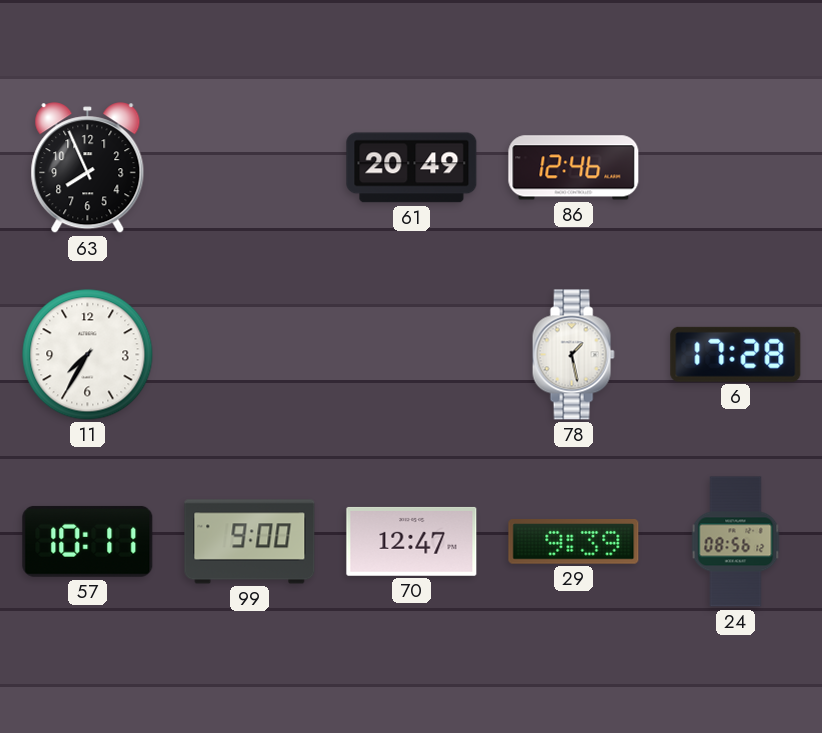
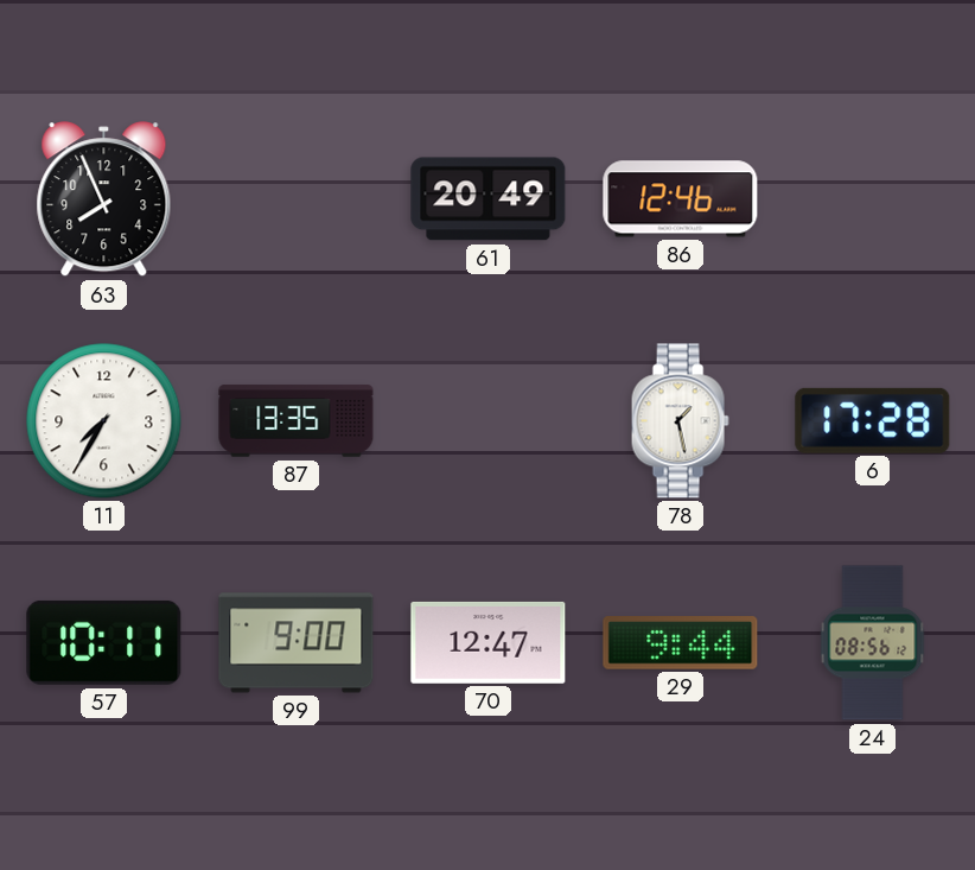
87: none -> 13:35
29: 9:39 -> 9:44
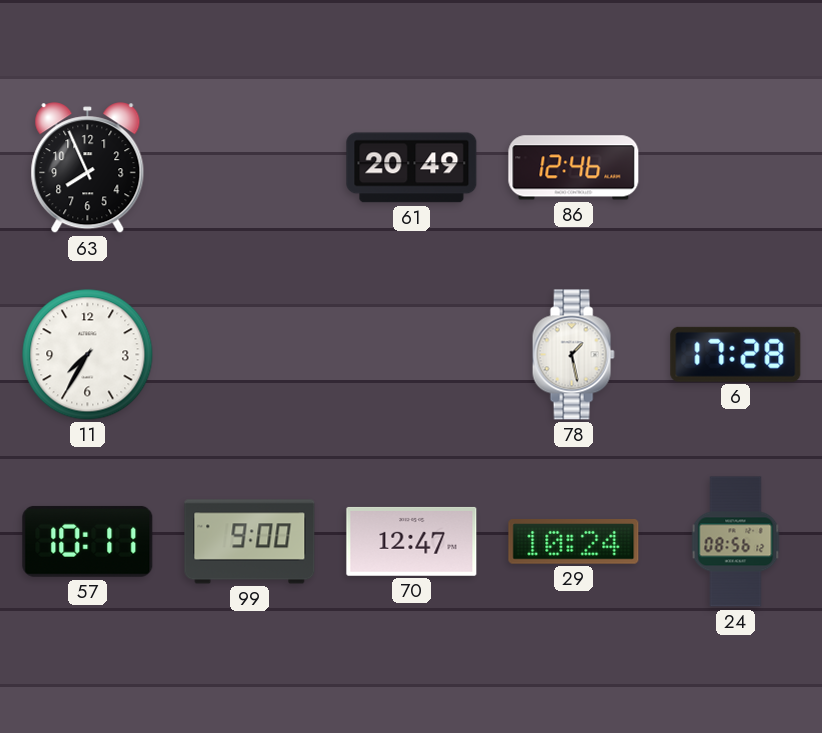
87: 13:35 -> none
29: 9:44 -> 10:24
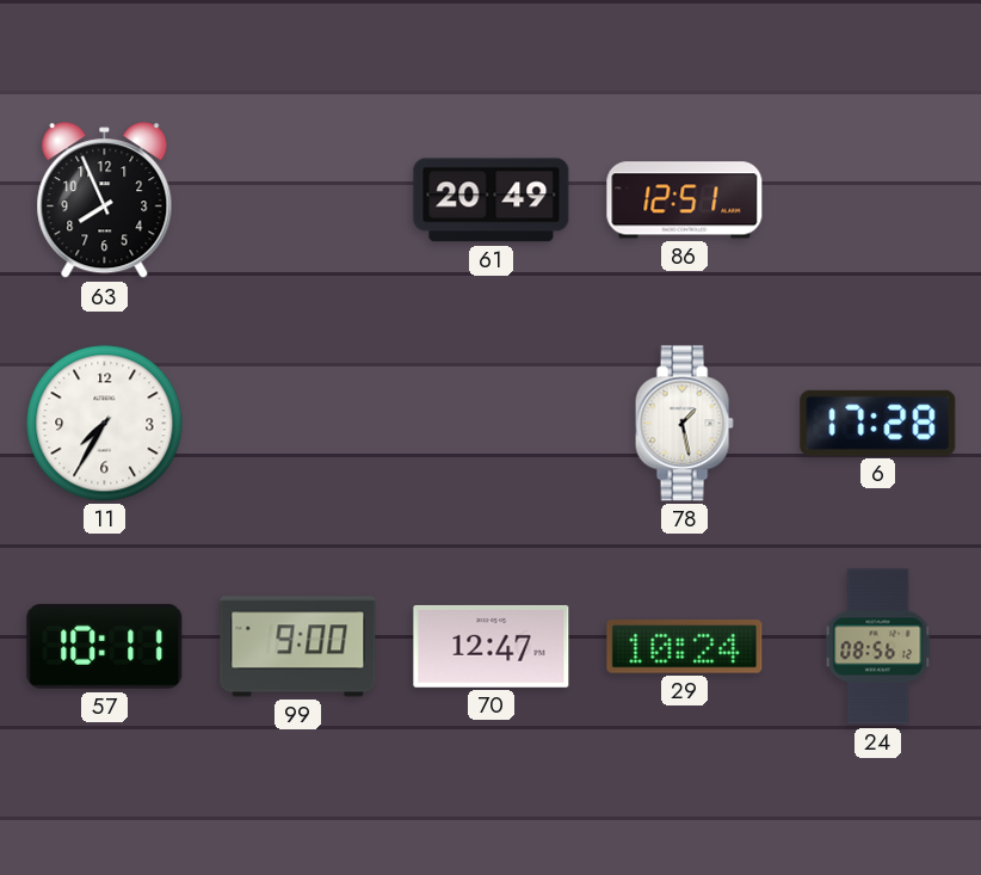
86: 12:46 -> 12:51
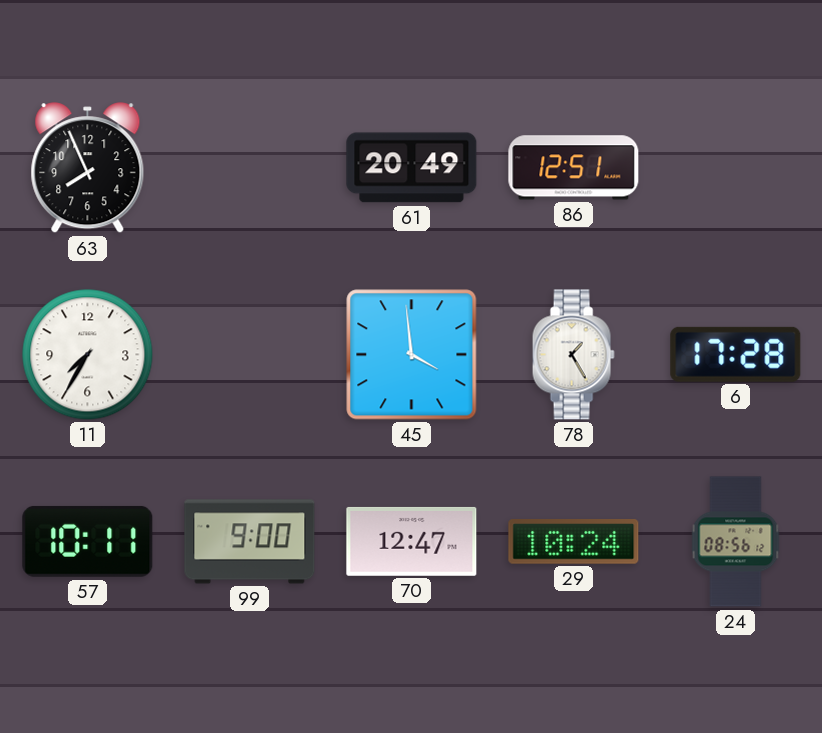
45: none -> 3:59
78: 1:28 -> 1:25
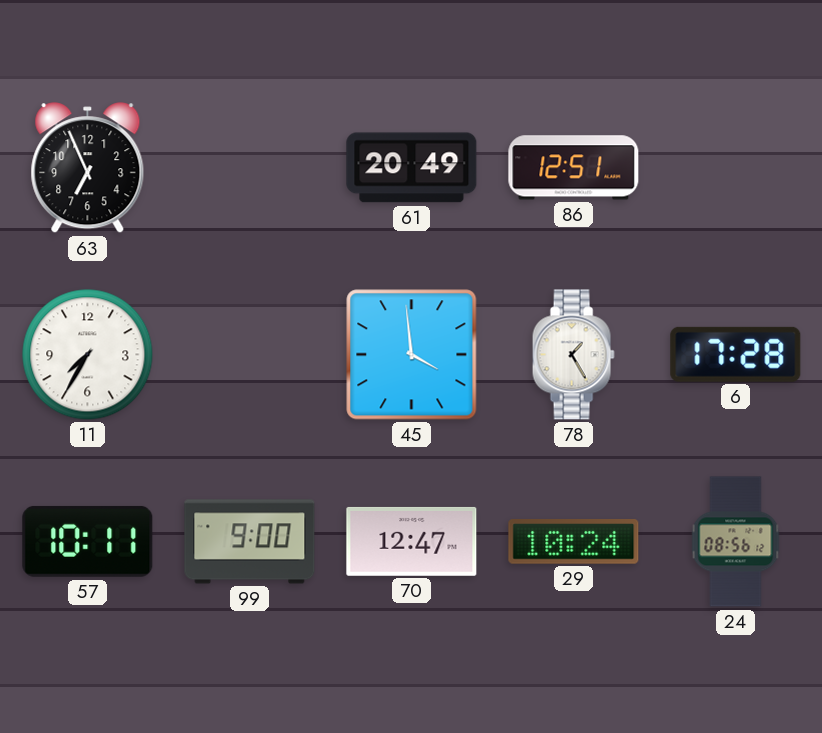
63: 7:56 -> 6:56
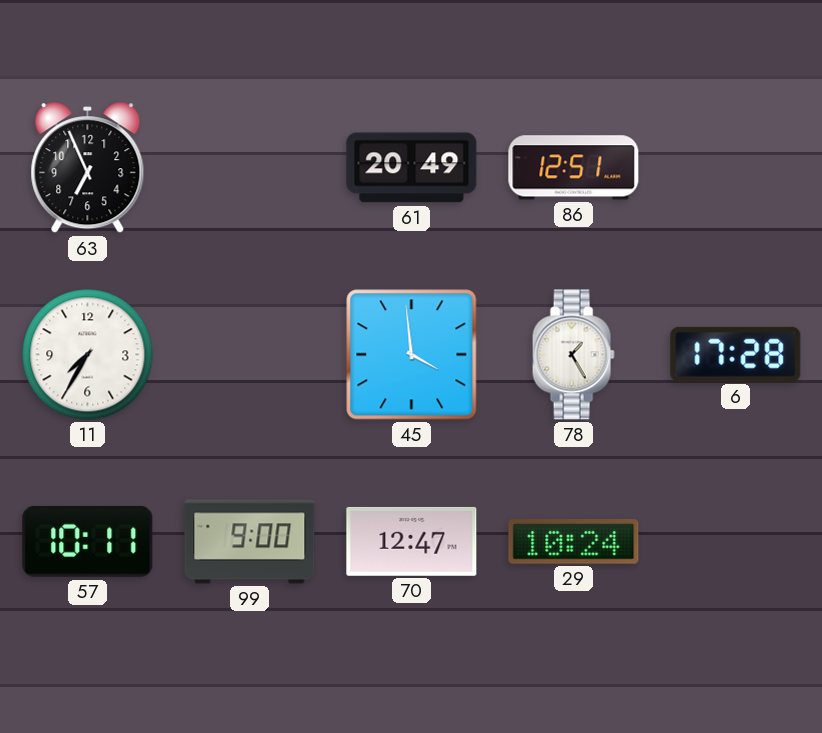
24: 08:56 -> none
